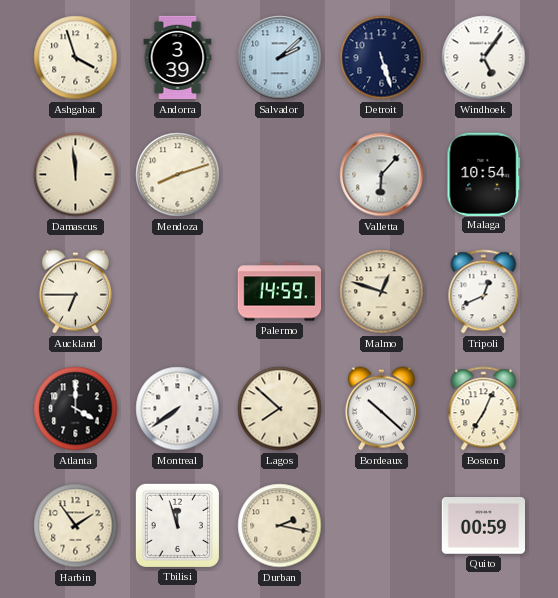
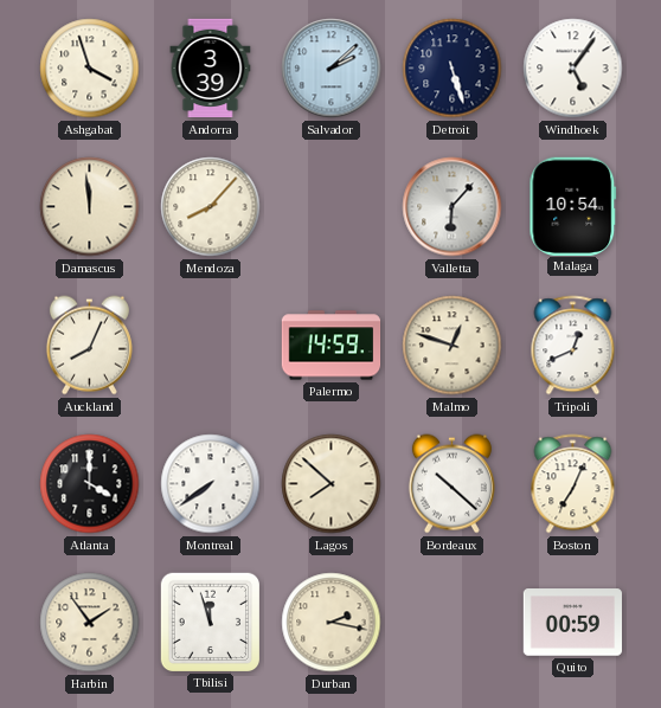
Mendoza: 8:12 -> 8:07
Auckland: 6:45 -> 8:04
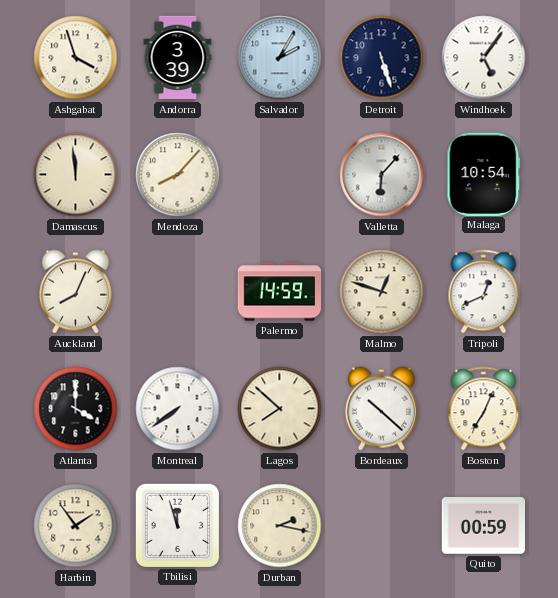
Salvador: 2:08 -> 2:05
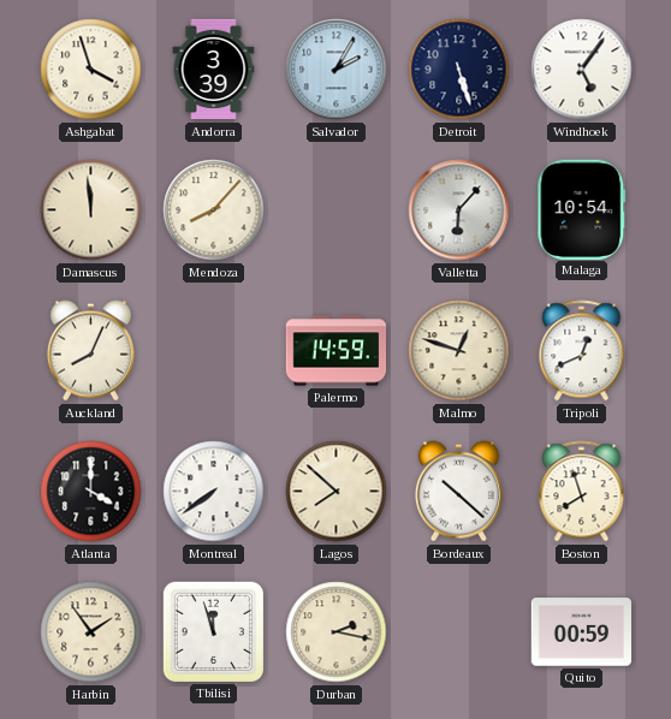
Boston: 7:04 -> 7:57
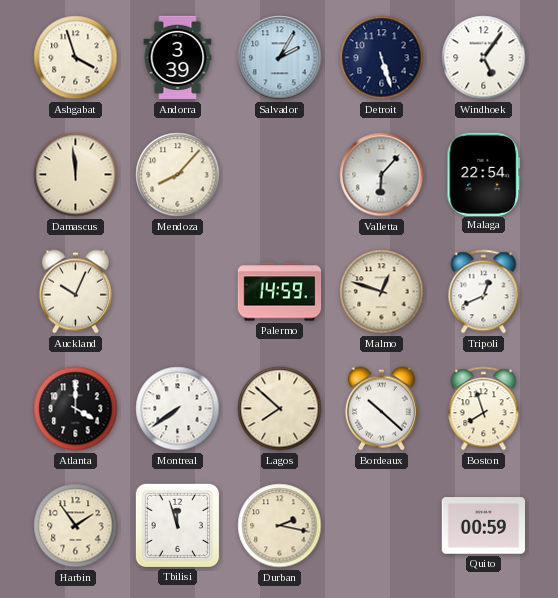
Malaga: 10:54 -> 22:54
Auckland: 8:04 -> 10:04
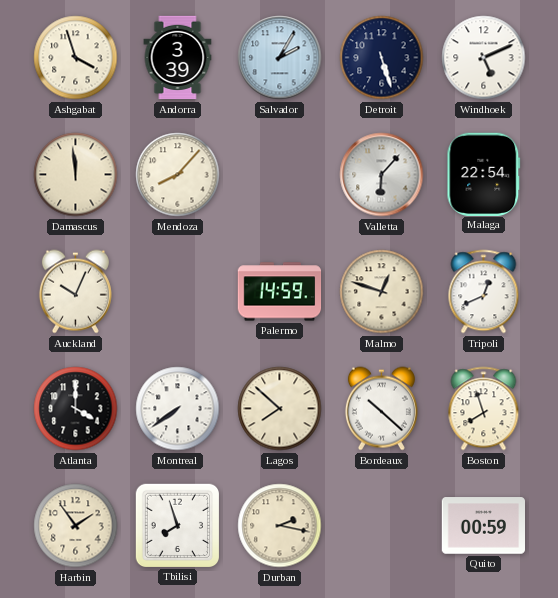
Windhoek: 5:06 -> 5:11
Tbilisi: 11:57 -> 7:57
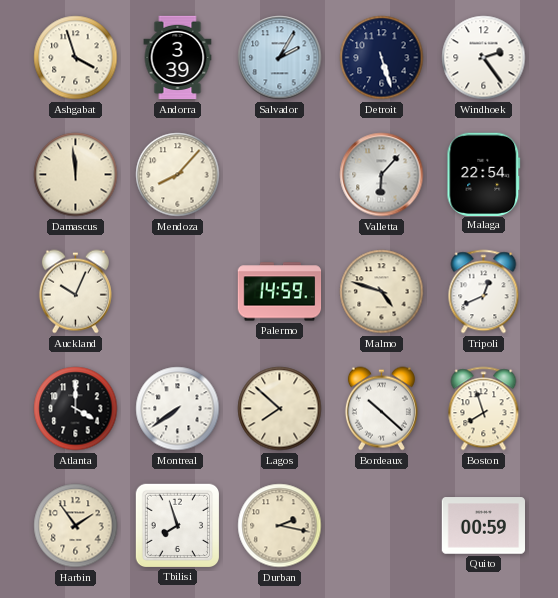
Windhoek: 5:11 -> 2:24
Malmo: 12:48 -> 4:48
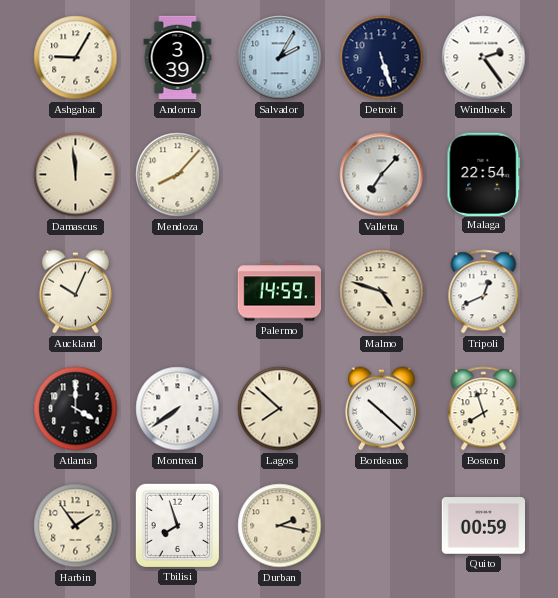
Ashgabat: 3:57 -> 9:05
Valletta: 6:07 -> 7:07
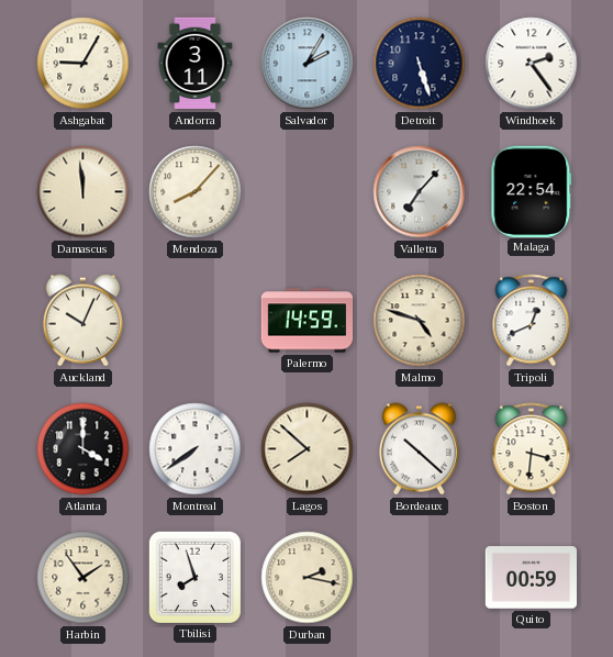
Andorra: 3:39 -> 3:11
Boston: 7:57 -> 3:31
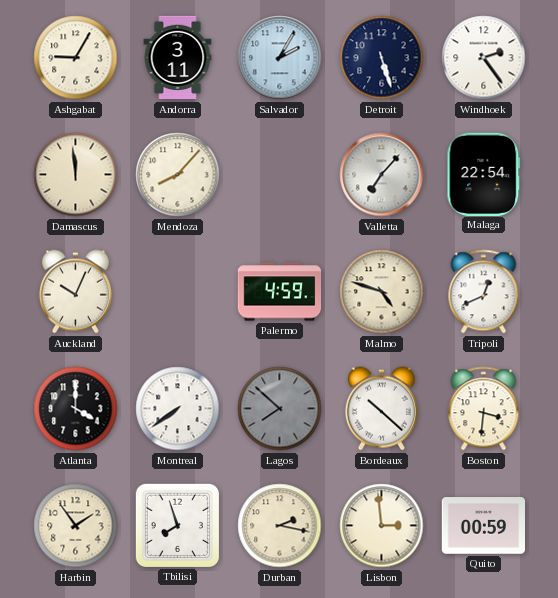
Palermo: 14:59 -> 4:59
Lagos dial: cream -> grey
Lisbon: none -> 2:59
